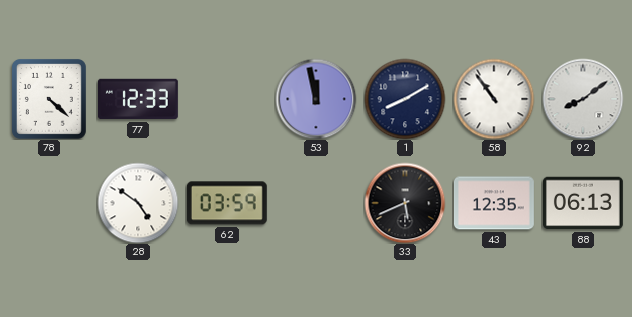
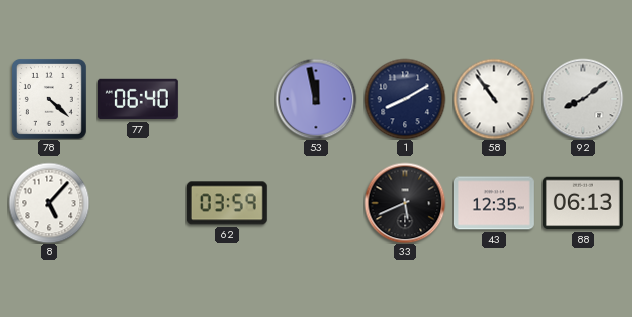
77: 12:33 -> 06:40
8: none -> 5:07
28: 4:51 -> none
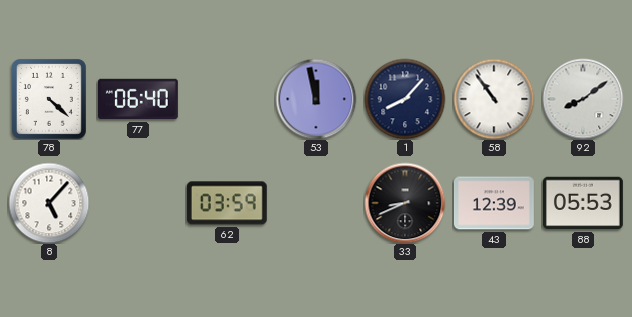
1: 8:10 -> 8:07
33: 5:41 -> 8:41
43: 12:35 -> 12:39
88: 06:13 -> 05:53
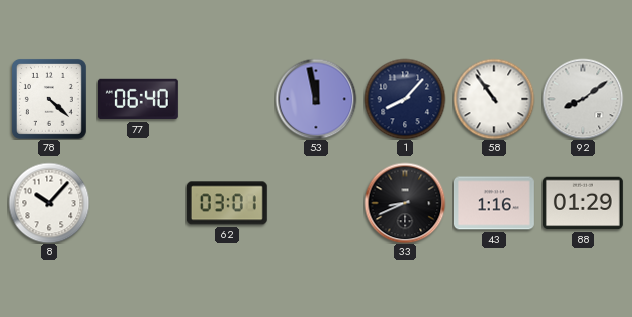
8: 5:07 -> 10:07
62: 03:59 -> 03:01
43: 12:39 -> 1:16
88: 05:53 -> 01:29
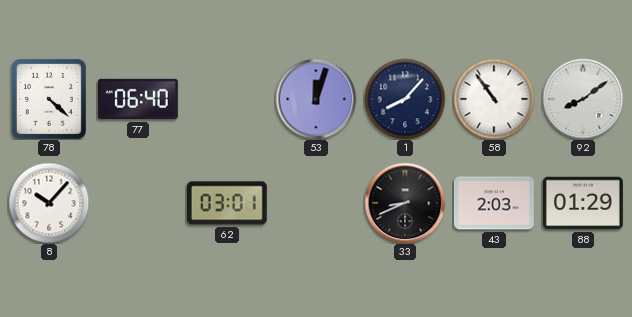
53: 11:58 -> 12:03
43: 1:16 -> 2:03
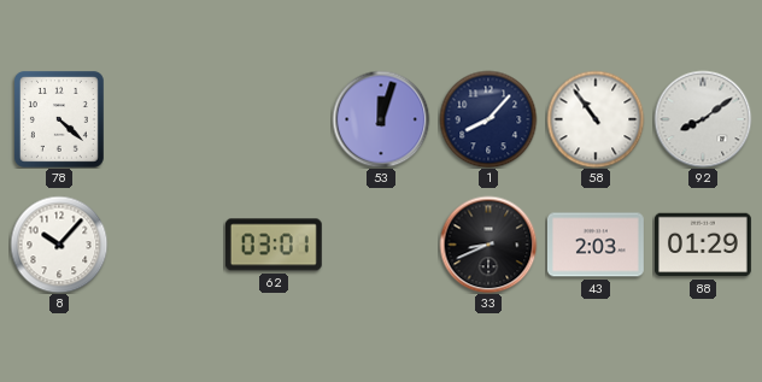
77: 06:40 -> none
